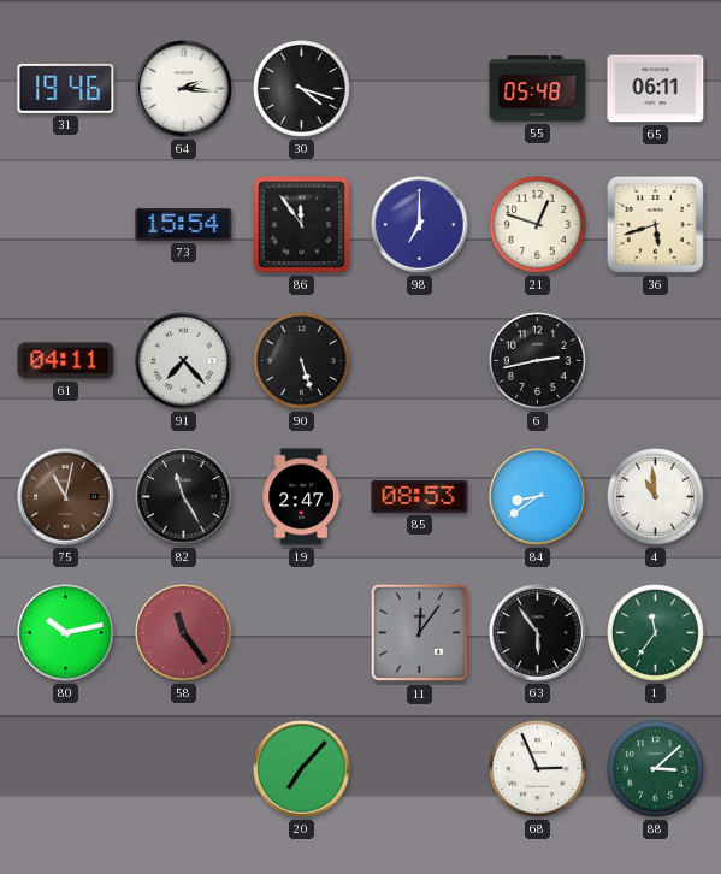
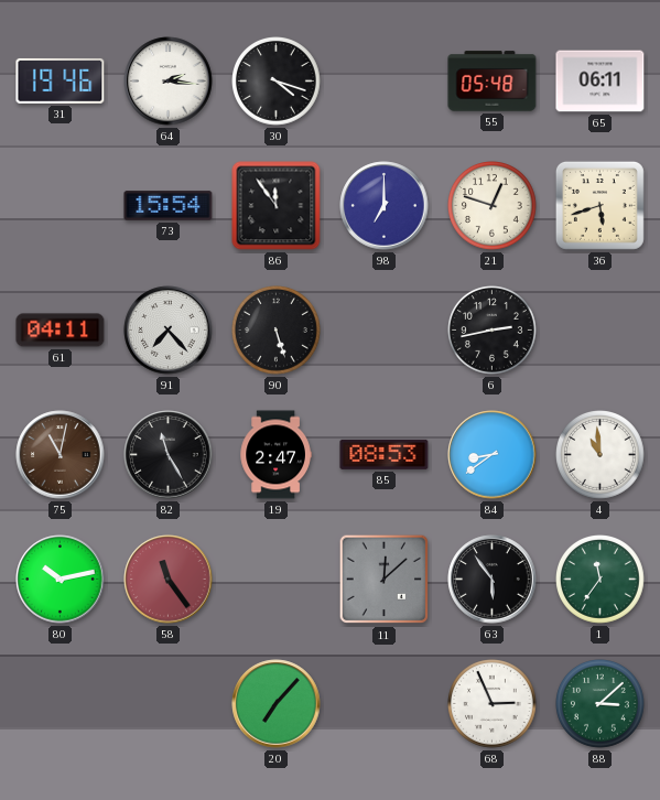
11: 12:06 -> 12:08
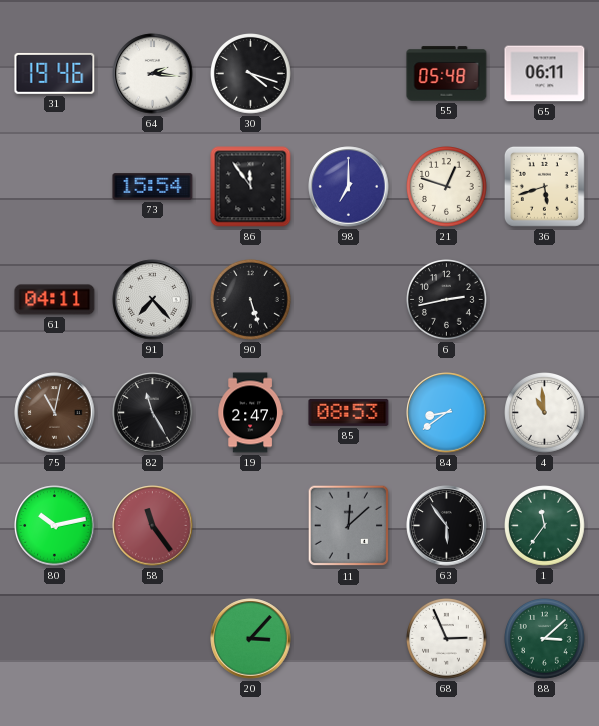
20: 7:07 -> 3:07
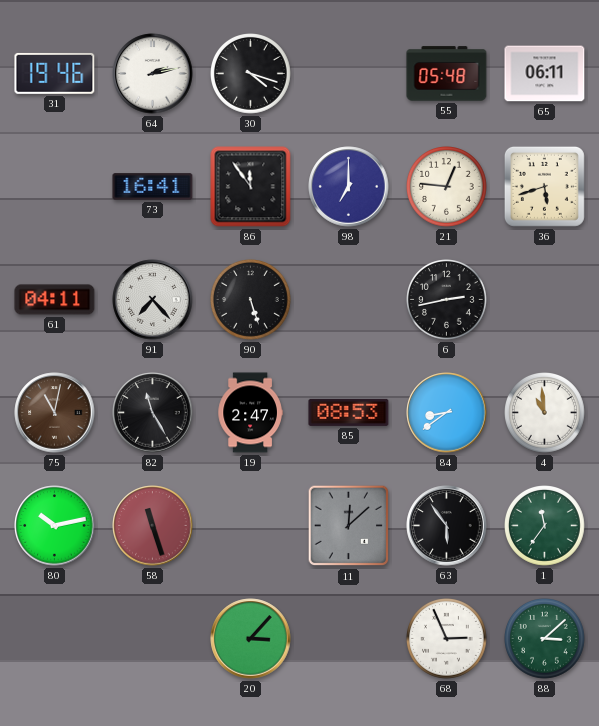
64: 2:16 -> 2:13
73: 15:54 -> 16:41
21: 12:48 -> 12:46
58: 11:24 -> 11:27
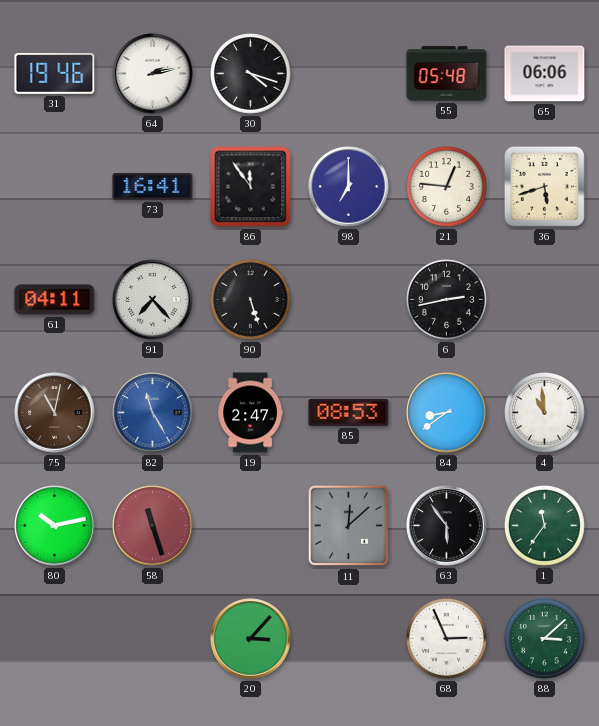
65: 06:11 -> 06:06
82 dial: black -> blue
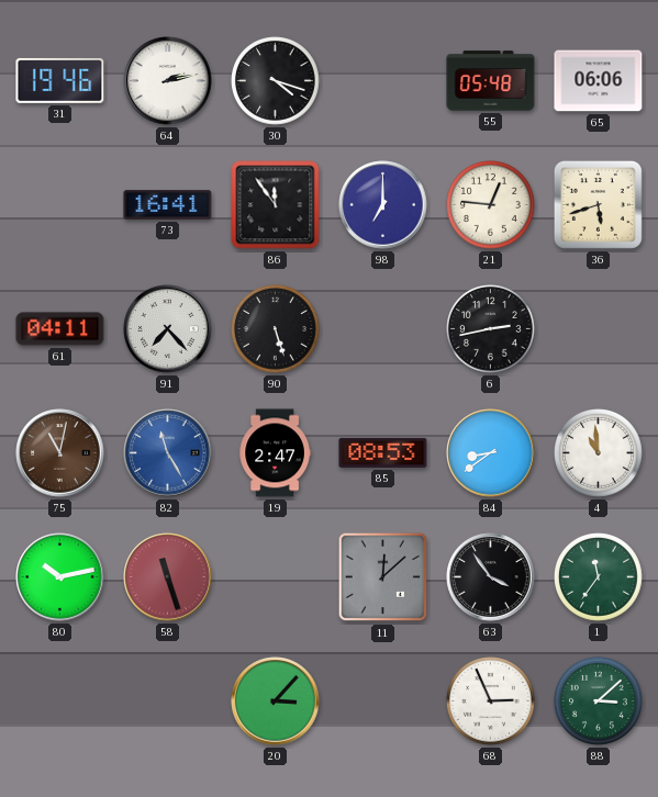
63: 5:54 -> 3:54
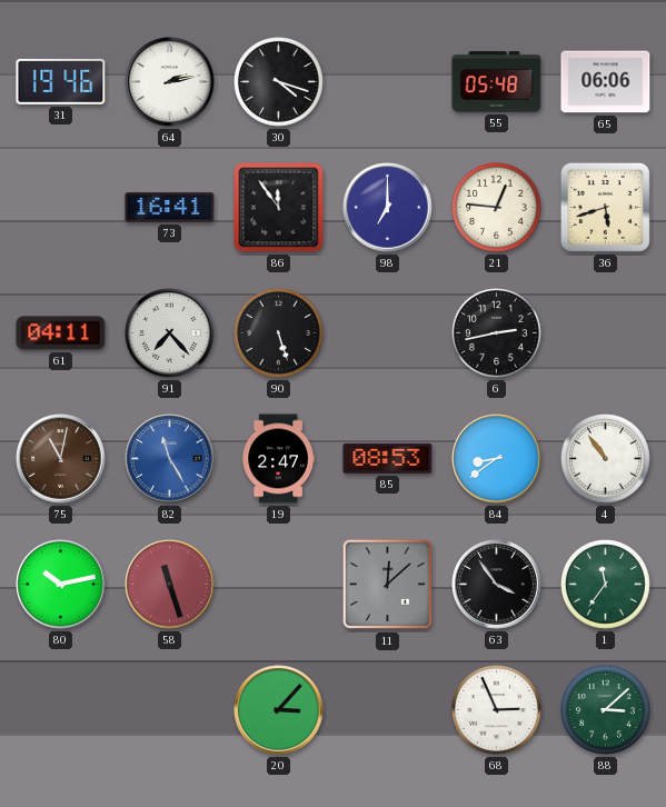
4: 10:59 -> 10:54
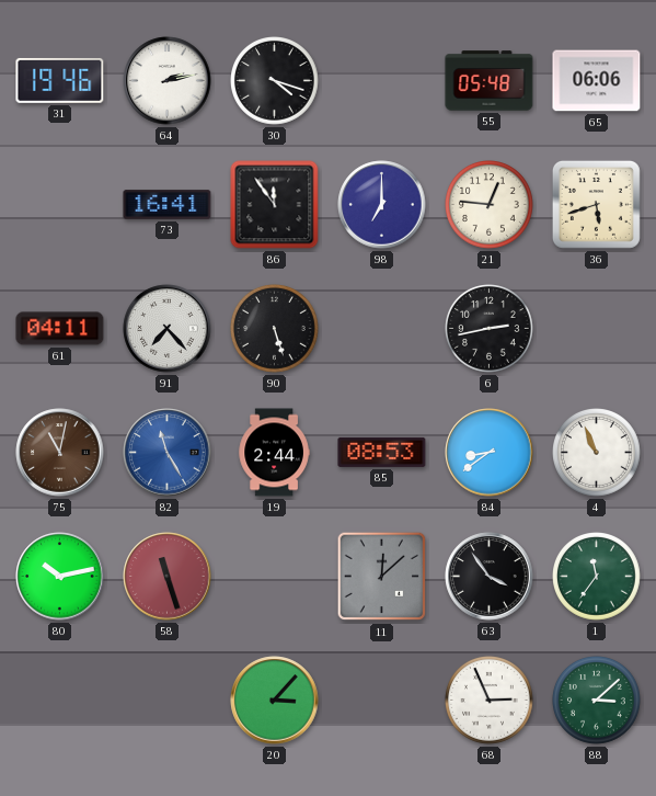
19: 2:47 -> 2:44
4: 10:54 -> 10:56
